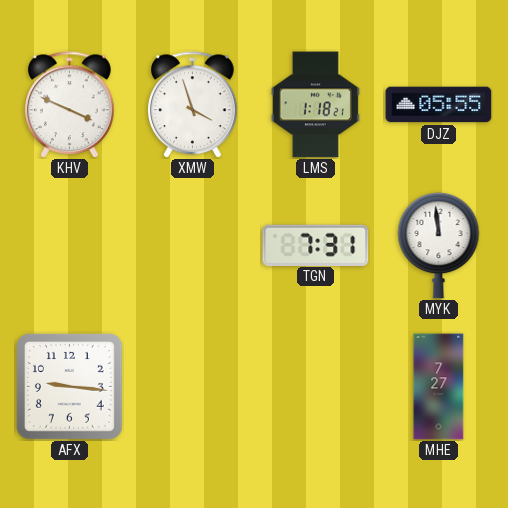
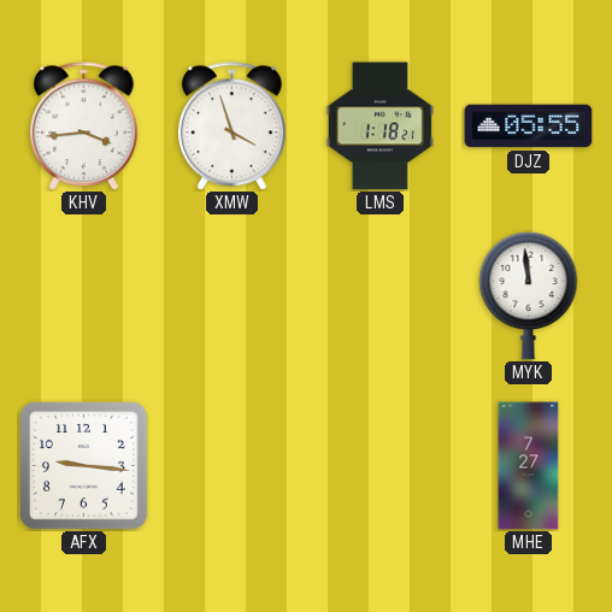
KHV: 3:49 -> 3:44
TGN: 7:31 -> none
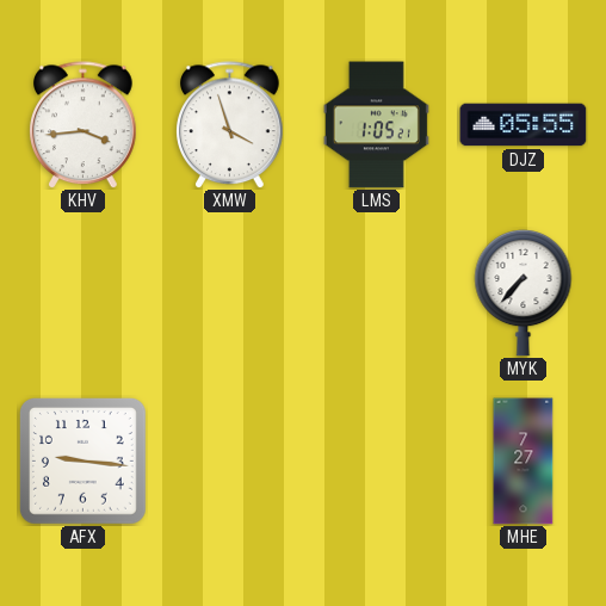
LMS: 1:18 -> 1:05
MYK: 11:59 -> 7:37
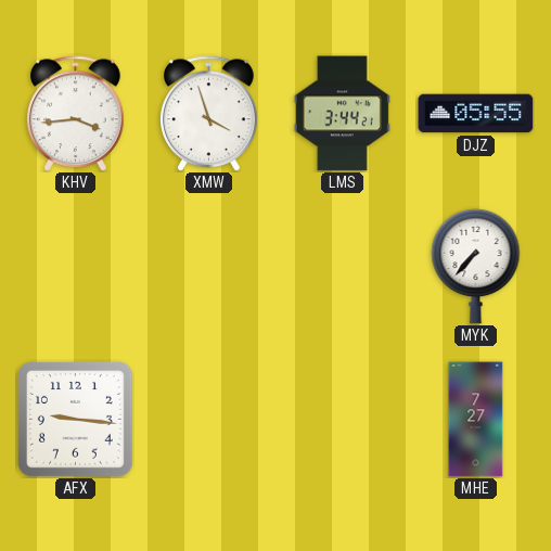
LMS: 1:05 -> 3:44
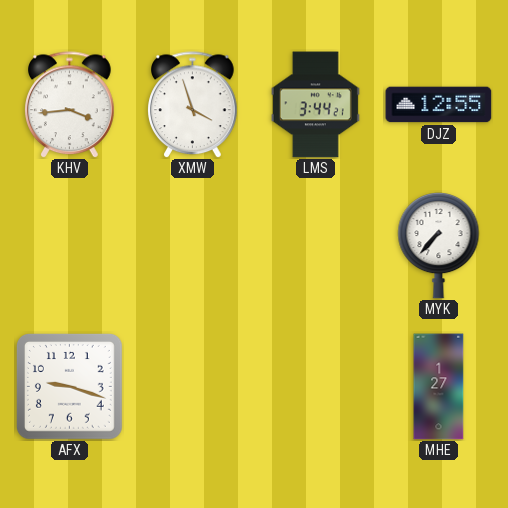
DJZ: 05:55 -> 12:55
AFX: 9:16 -> 9:18
MHE: 7:27 -> 1:27
